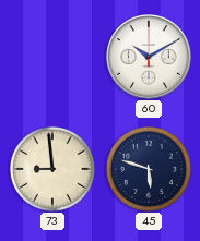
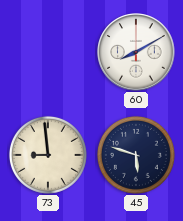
60: 10:10 -> 8:10
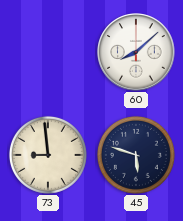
60: 8:10 -> 8:08
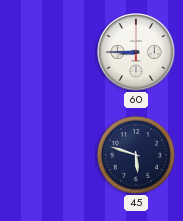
60: 8:08 -> 8:45
73: 8:59 -> none
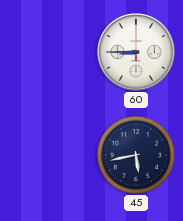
45: 5:48 -> 5:43
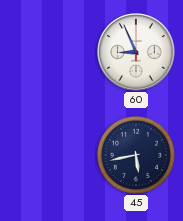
60: 8:45 -> 8:56
